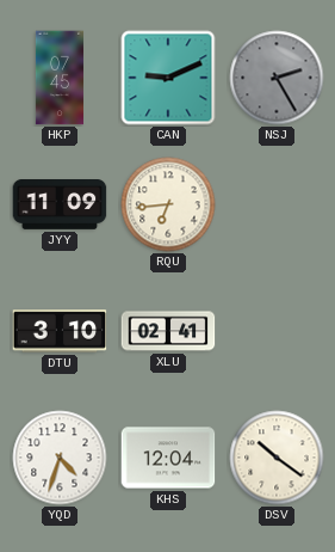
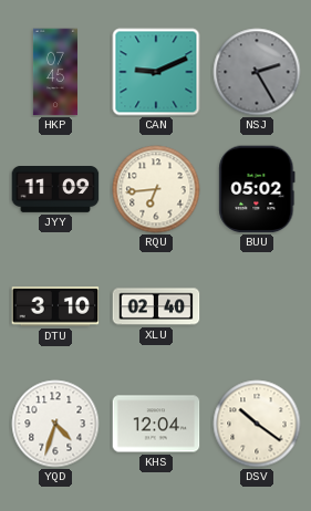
BUU: none -> 05:02
XLU: 02:41 -> 02:40
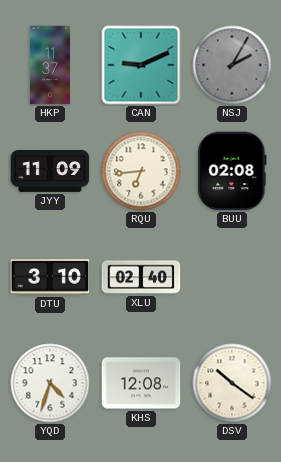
HKP: 07:45 -> 11:37
NSJ: 2:25 -> 2:05
BUU: 05:02 -> 02:08
KHS: 12:04 -> 12:08
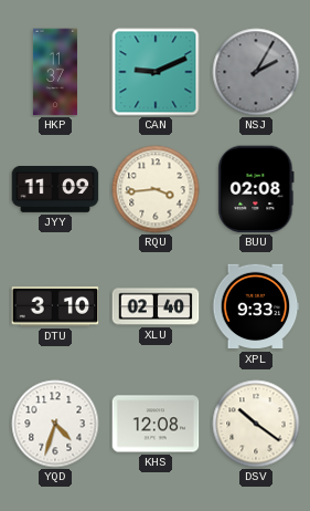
RQU: 6:44 -> 3:44
XPL: none -> 9:33
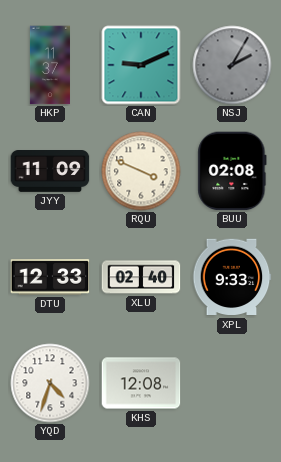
RQU: 3:44 -> 3:49
DTU: 3:10 -> 12:33
DSV: 10:21 -> none
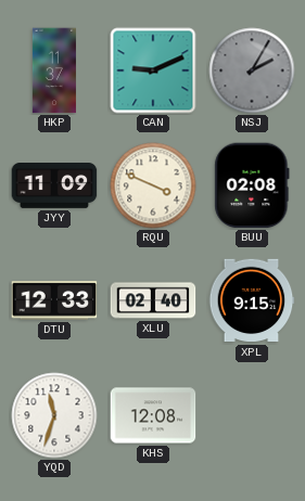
XPL: 9:33 -> 9:15
YQD: 4:33 -> 11:33
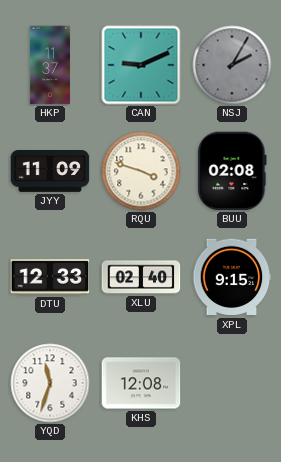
RQU: 3:49 -> 3:48
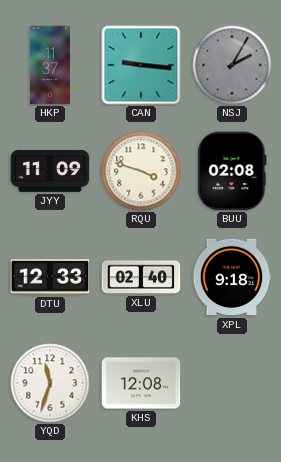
CAN: 9:11 -> 9:16
XPL: 9:15 -> 9:18
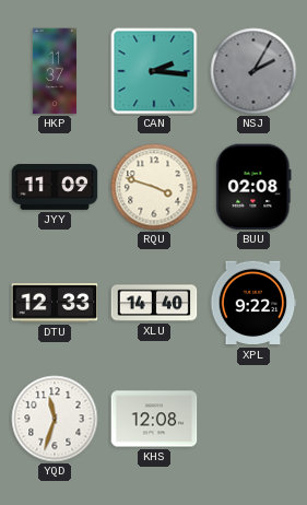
CAN: 9:16 -> 2:16
XLU: 02:40 -> 14:40
XPL: 9:18 -> 9:22
